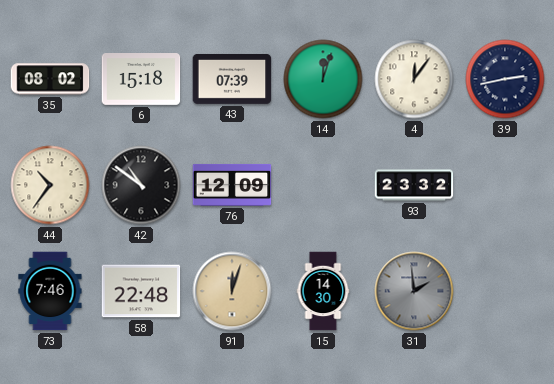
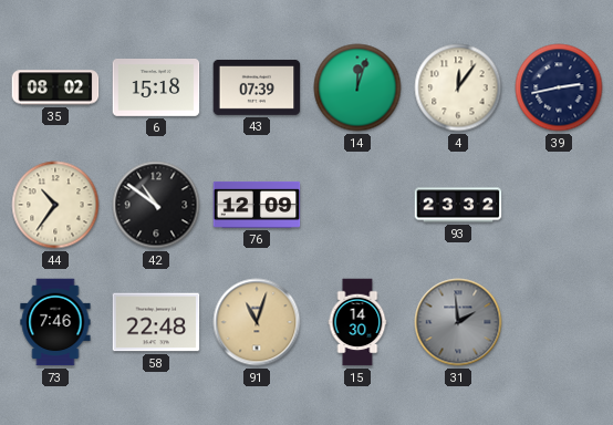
91: 12:03 -> 11:03
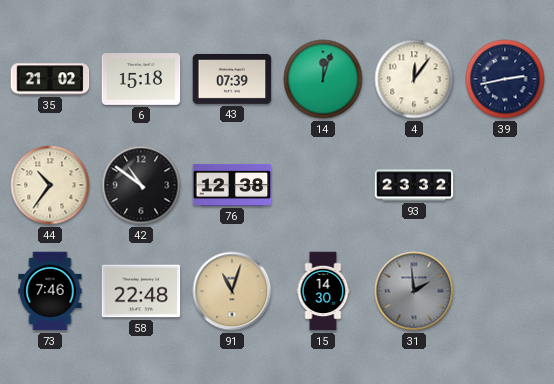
35: 08:02 -> 21:02
76: 12:09 -> 12:38
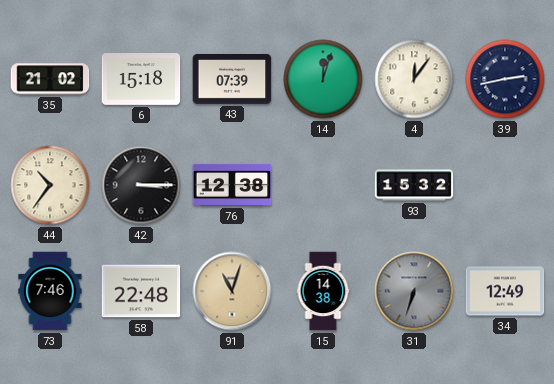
42: 10:51 -> 3:15
93: 23:32 -> 15:32
15: 14:30 -> 14:38
31: 1:59 -> 6:33
34: none -> 12:49
